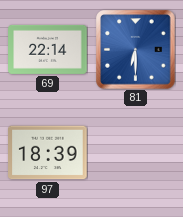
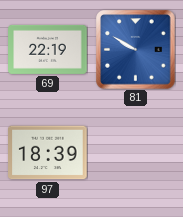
69: 22:14 -> 22:19
81: 6:30 -> 9:50
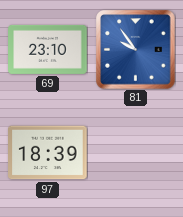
69: 22:19 -> 23:10
81: 9:50 -> 9:54
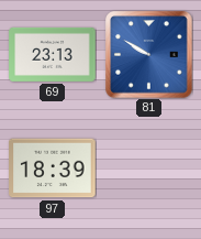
69: 23:10 -> 23:13
81: 9:54 -> 9:50
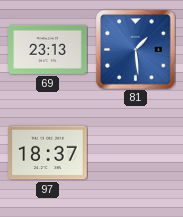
81: 9:50 -> 1:29
97: 18:39 -> 18:37
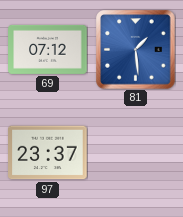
69: 23:13 -> 07:12
97: 18:37 -> 23:37
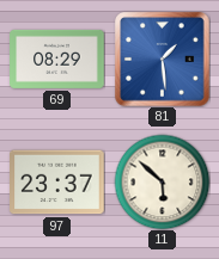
69: 07:12 -> 08:29
11: none -> 5:52
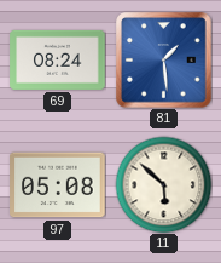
69: 08:29 -> 08:24
97: 23:37 -> 05:08
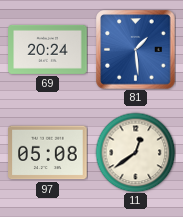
69: 08:24 -> 20:24
11: 5:52 -> 12:39
